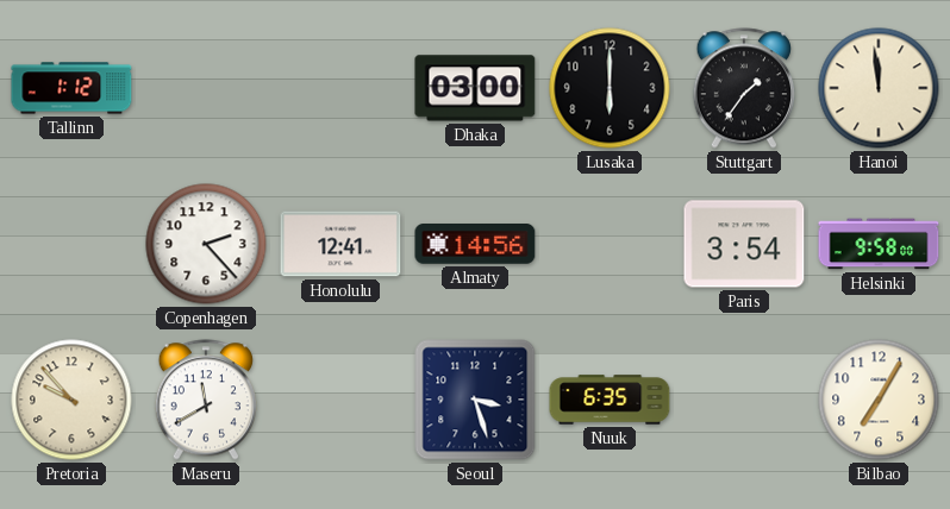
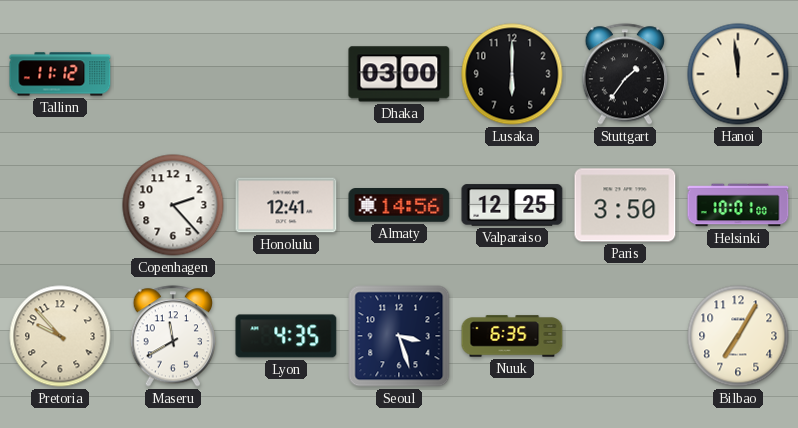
Tallinn: 1:12 -> 11:12
Valparaiso: none -> 12:25
Paris: 3:54 -> 3:50
Helsinki: 9:58 -> 10:01
Lyon: none -> 4:35
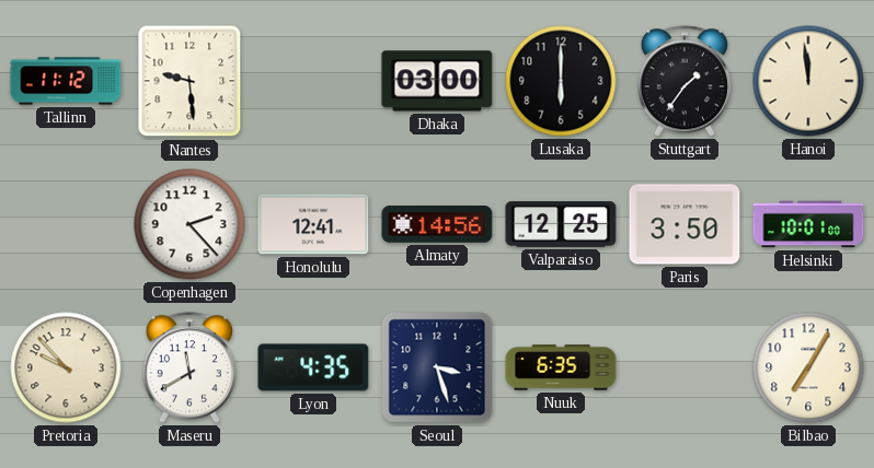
Nantes: none -> 9:29
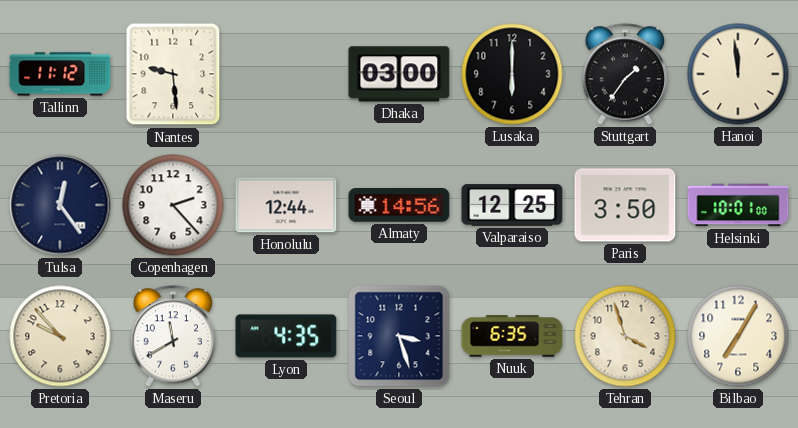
Tulsa: none -> 12:24
Honolulu: 12:41 -> 12:44
Tehran: none -> 3:57
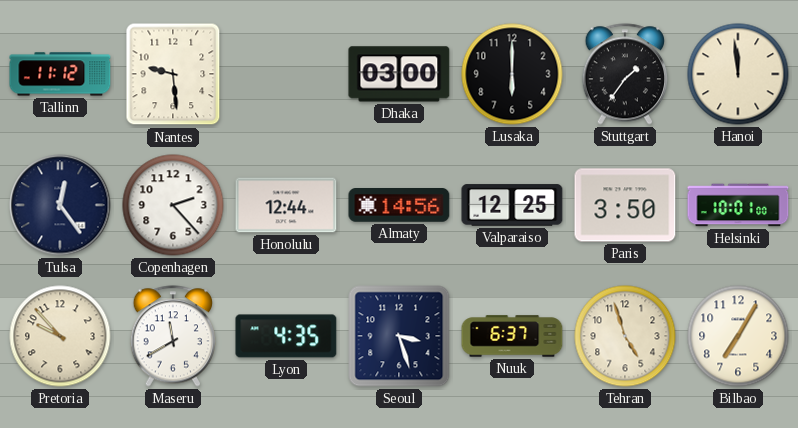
Nuuk: 6:35 -> 6:37
Tehran: 3:57 -> 4:57
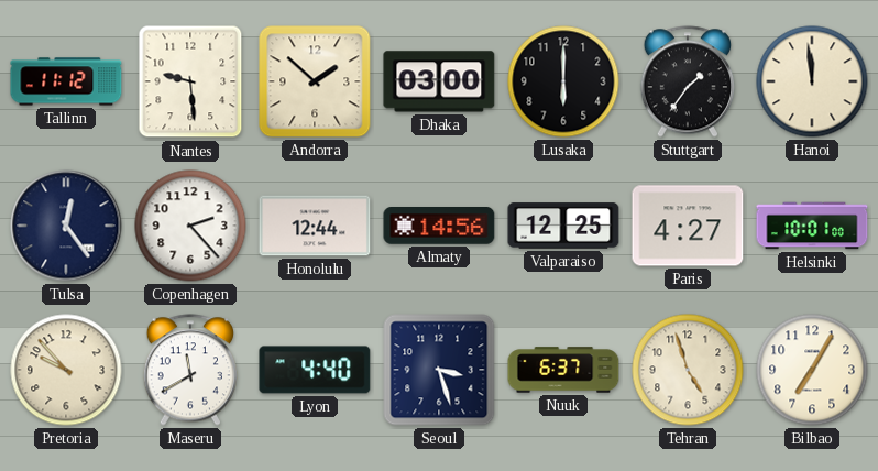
Andorra: none -> 1:52
Paris: 3:50 -> 4:27
Lyon: 4:35 -> 4:40
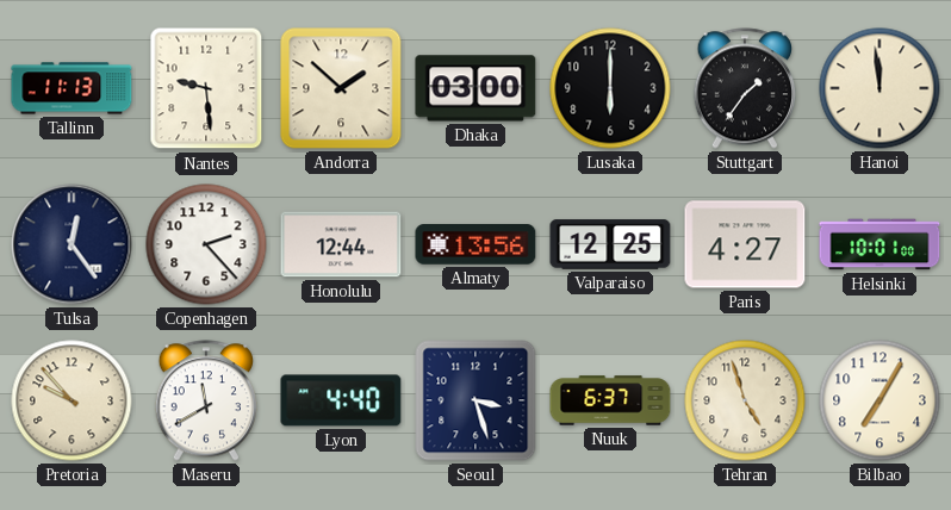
Tallinn: 11:12 -> 11:13
Almaty: 14:56 -> 13:56
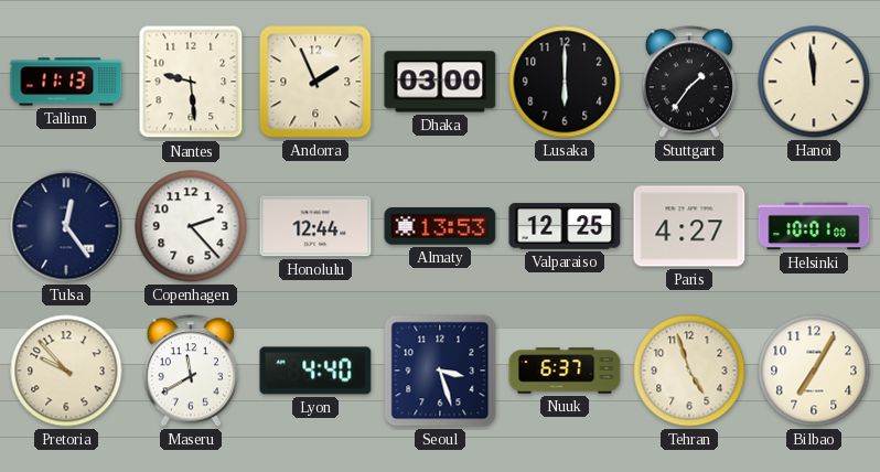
Andorra: 1:52 -> 1:56
Almaty: 13:56 -> 13:53
